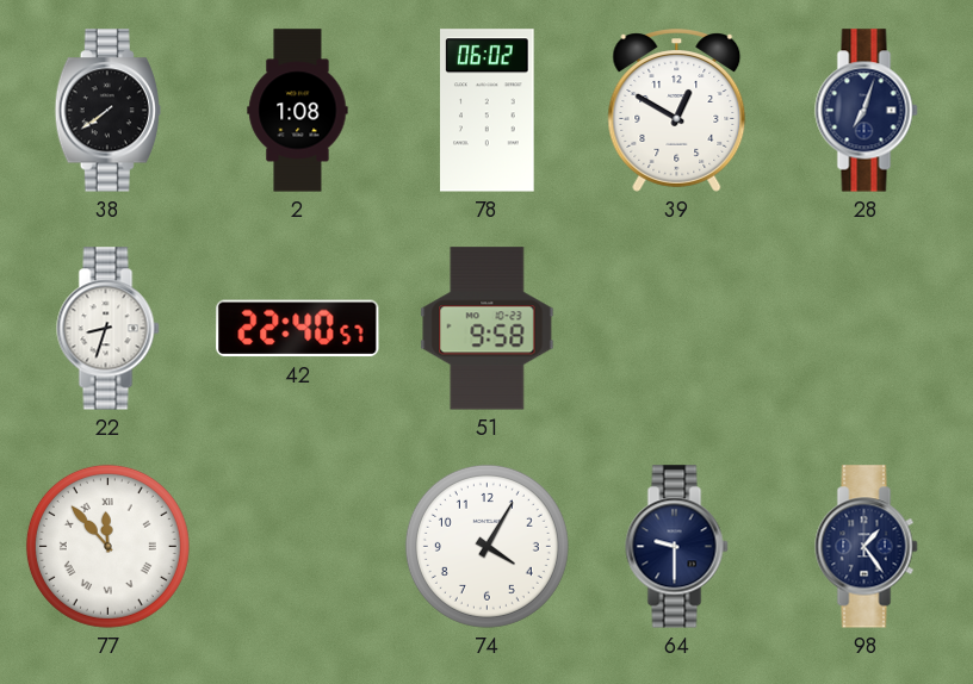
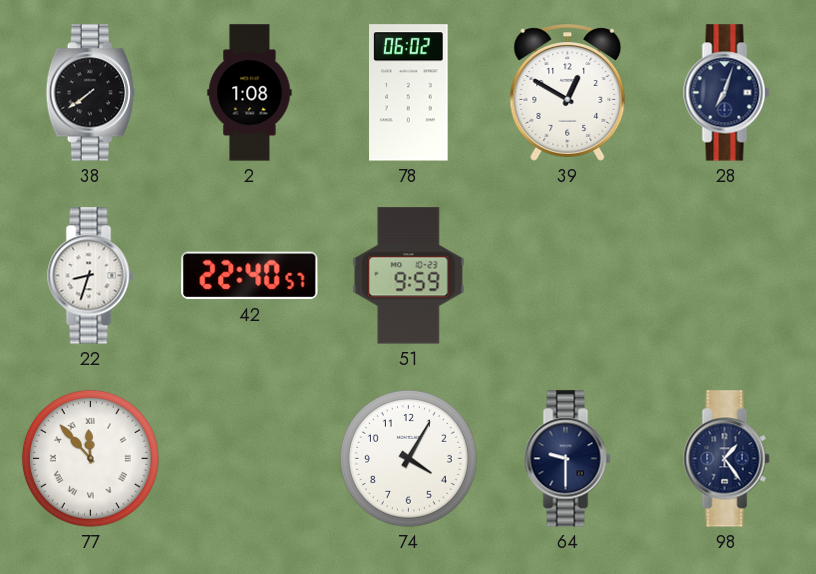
51: 9:58 -> 9:59
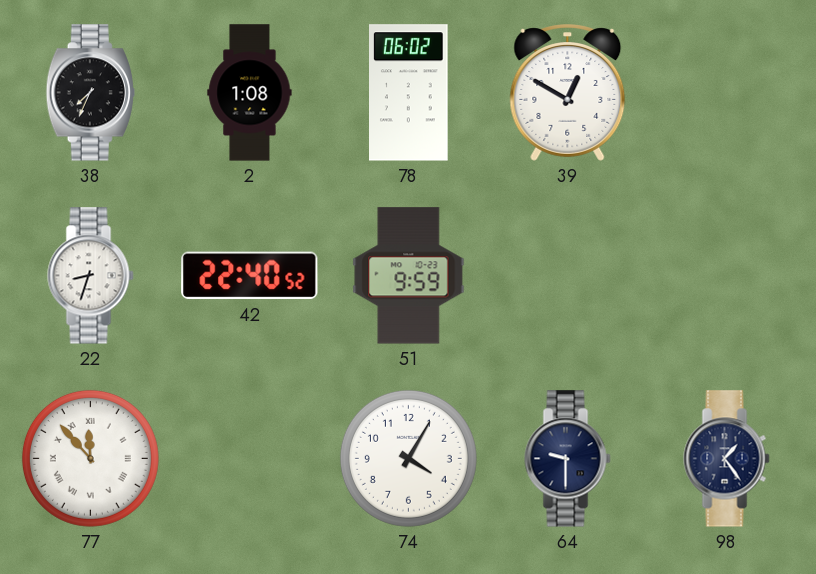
38: 7:39 -> 7:34
28: 7:03 -> none
42: 22:40:57 -> 22:40:52
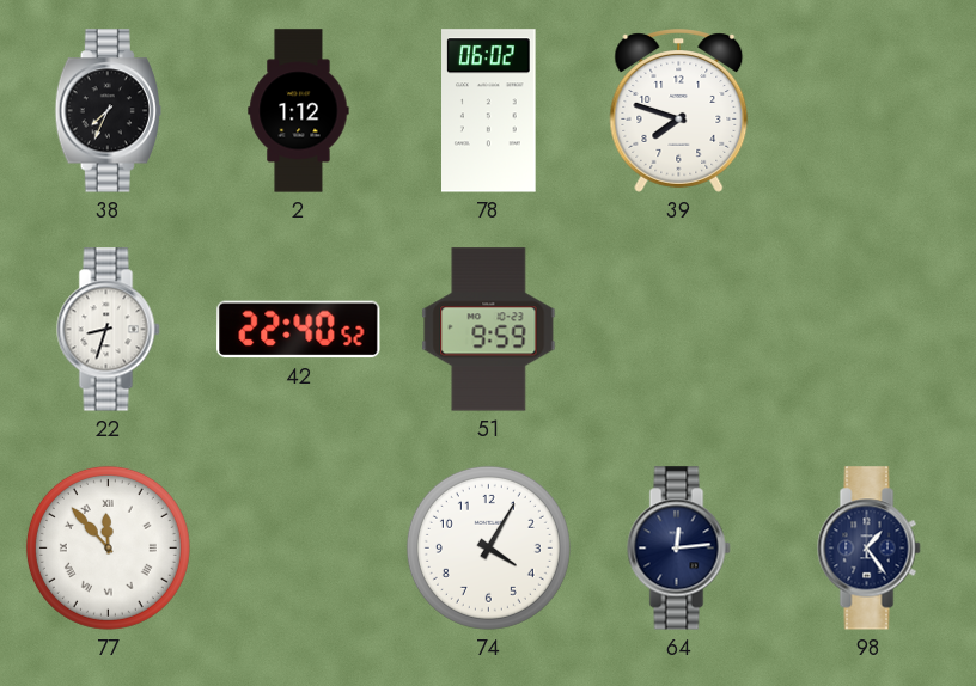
2: 1:08 -> 1:12
39: 12:50 -> 7:48
64: 9:30 -> 12:14
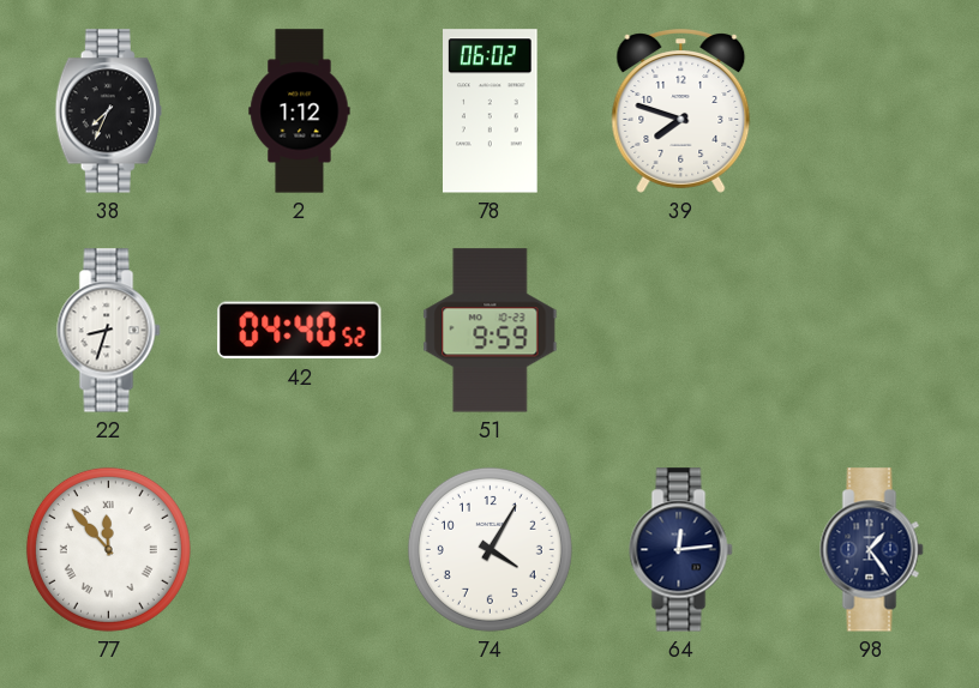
42: 22:40 -> 04:40
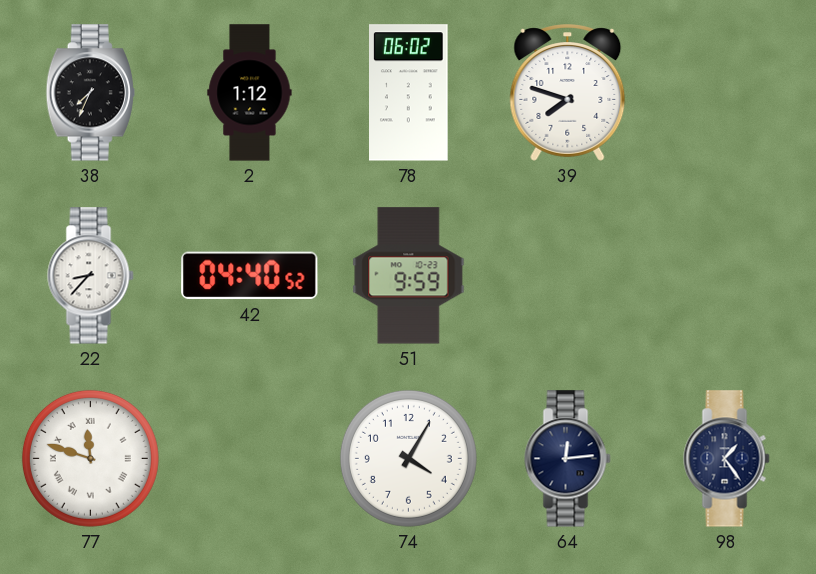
22: 8:33 -> 8:37
77: 11:53 -> 11:48
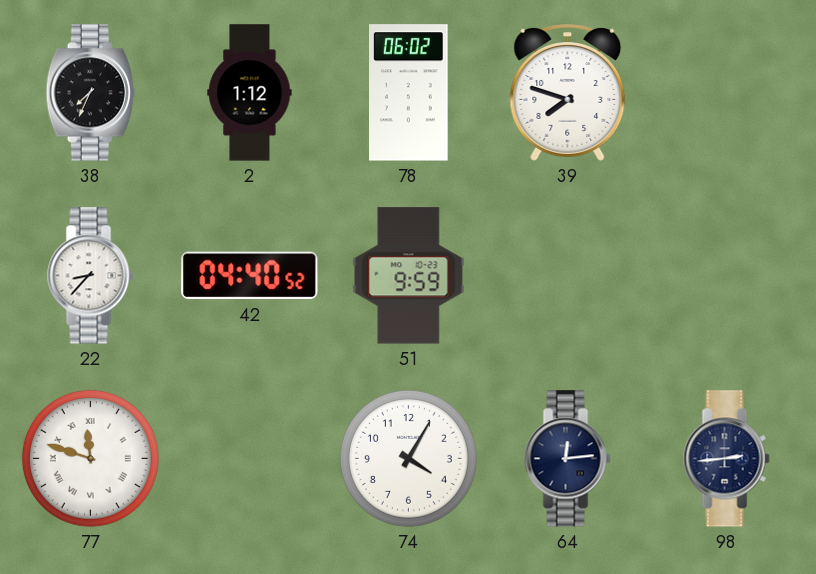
98: 1:24 -> 2:44
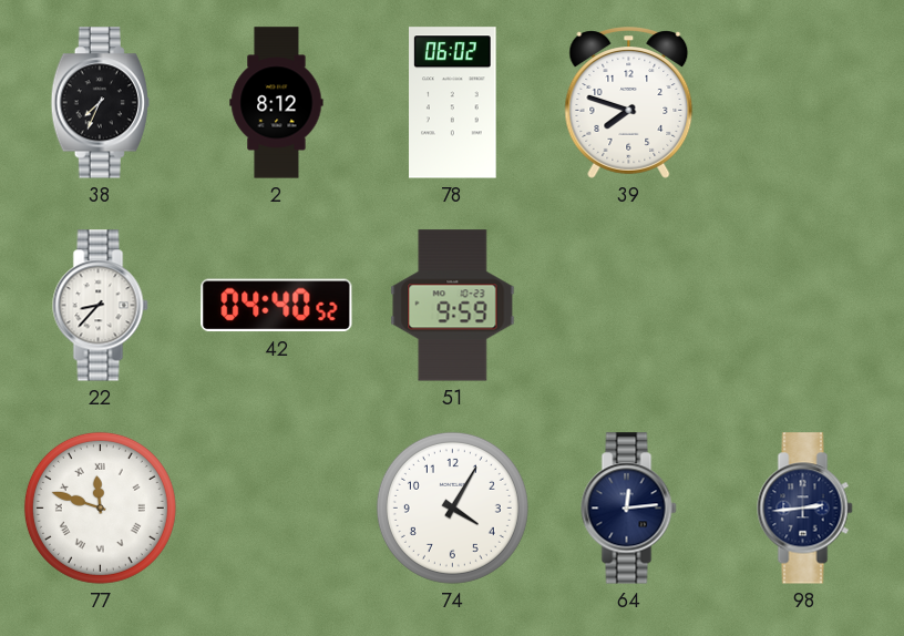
2: 1:12 -> 8:12
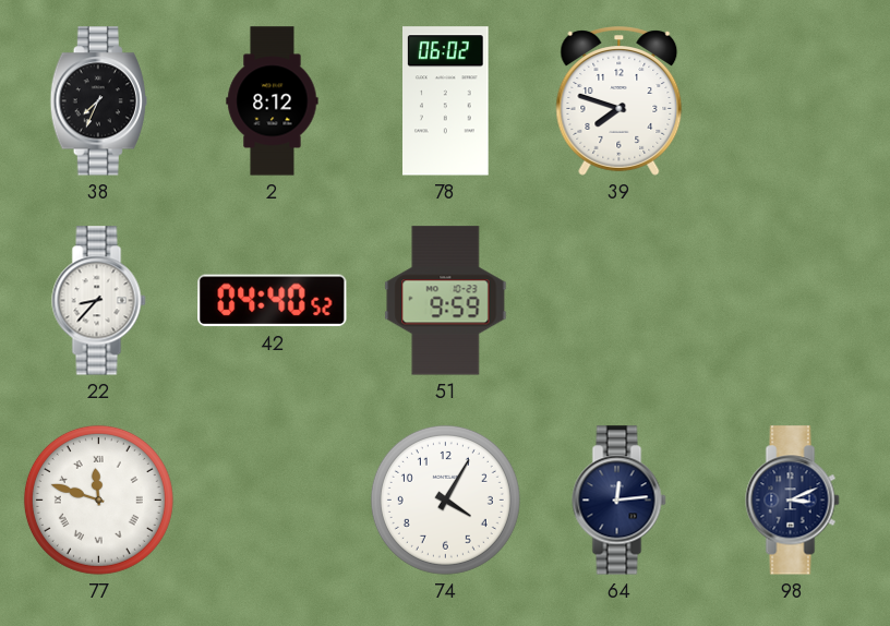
98: 2:44 -> 3:11
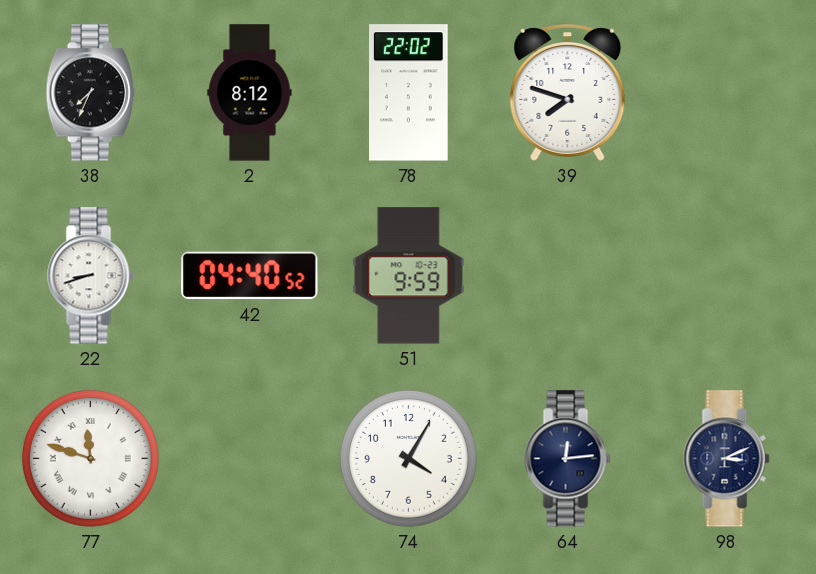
78: 06:02 -> 22:02
22: 8:37 -> 8:42
